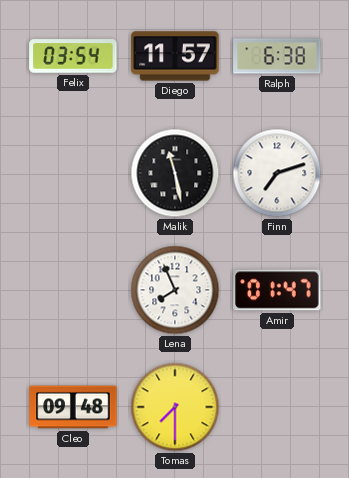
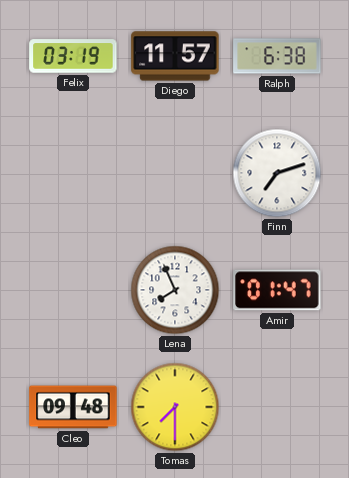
Felix: 03:54 -> 03:19
Malik: 11:28 -> none
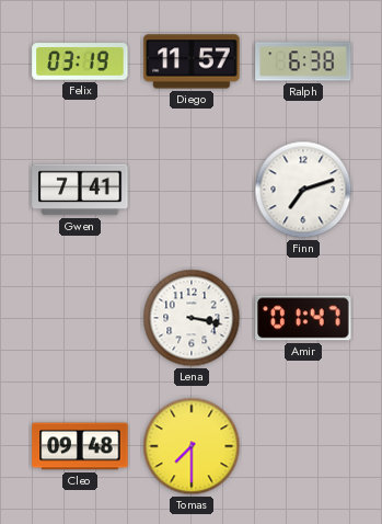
Gwen: none -> 7:41
Lena: 7:56 -> 3:17
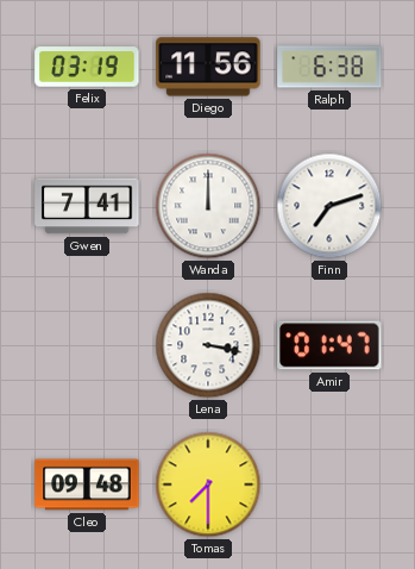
Diego: 11:57 -> 11:56
Wanda: none -> 12:00
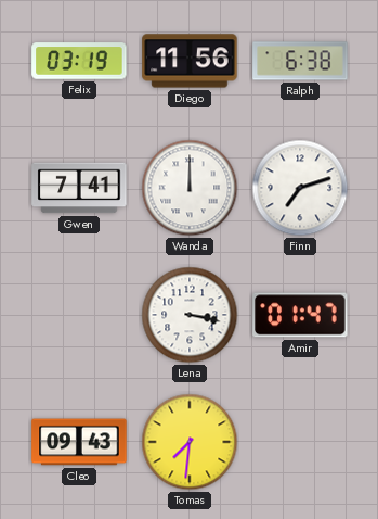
Cleo: 09:48 -> 09:43
Tomas: 7:30 -> 7:31
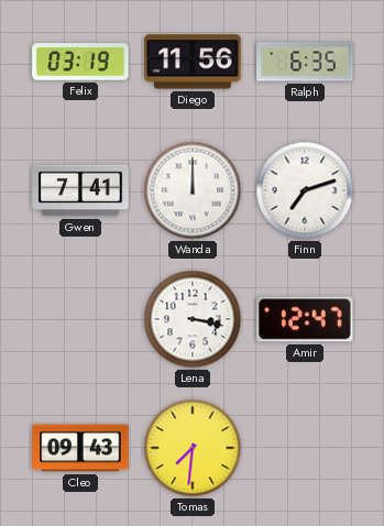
Ralph: 6:38 -> 6:35
Amir: 01:47 -> 12:47
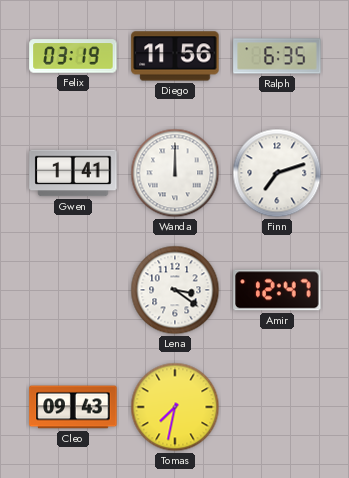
Gwen: 7:41 -> 1:41
Lena: 3:17 -> 3:21
Tomas: 7:31 -> 7:32
